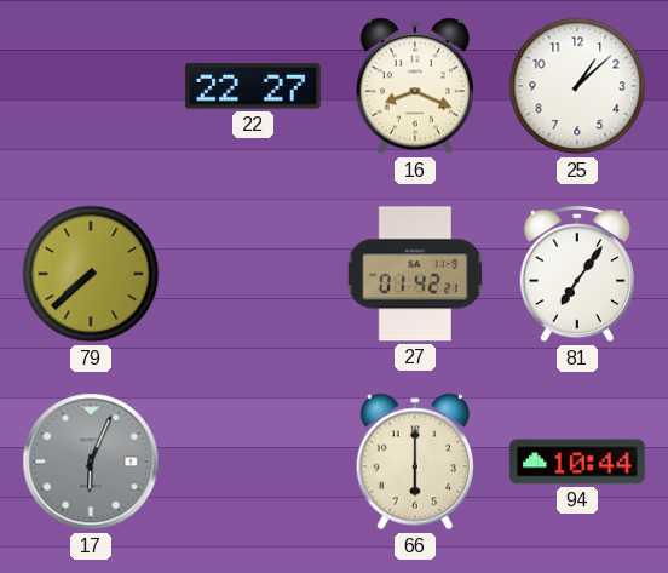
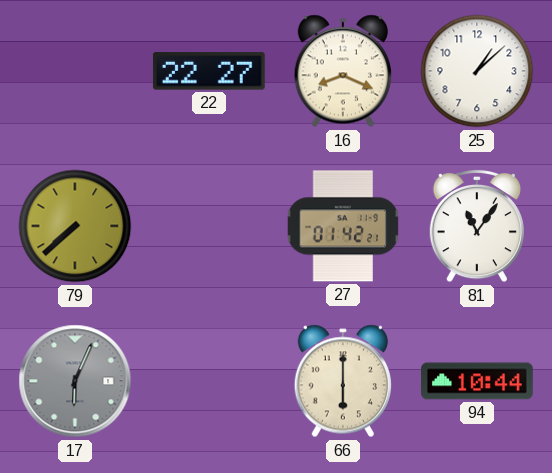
81: 7:06 -> 11:06
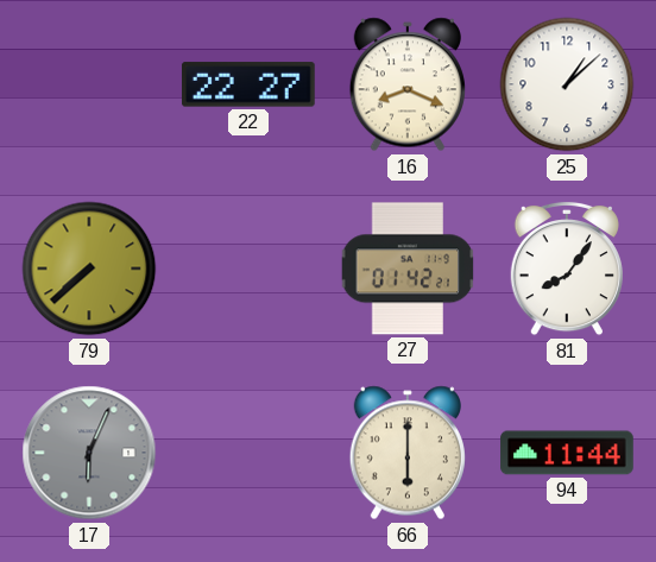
81: 11:06 -> 8:06
94: 10:44 -> 11:44
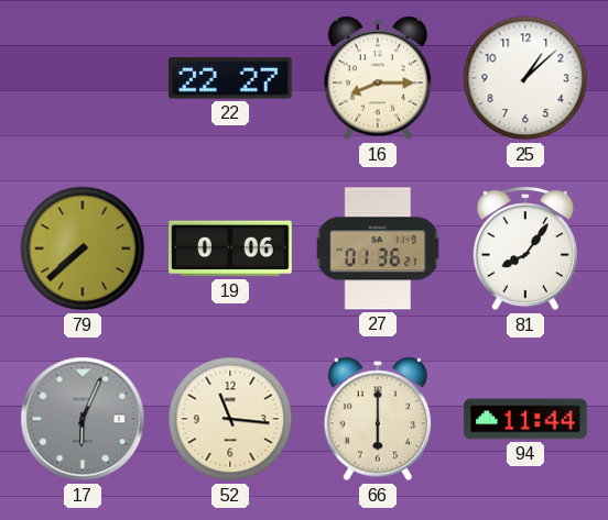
16: 8:19 -> 8:15
19: none -> 0:06
27: 01:42 -> 01:36
52: none -> 11:16
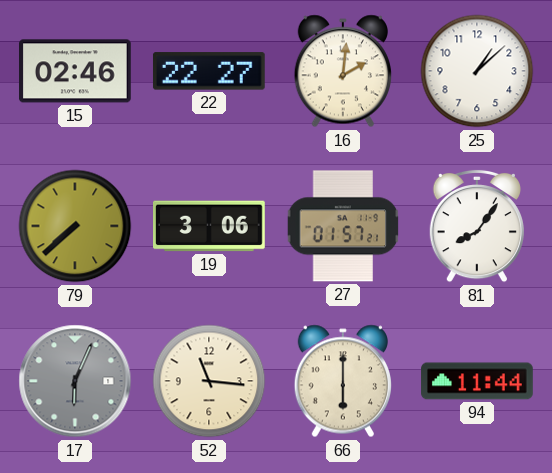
15: none -> 02:46
16: 8:15 -> 2:01
19: 0:06 -> 3:06
27: 01:36 -> 01:57
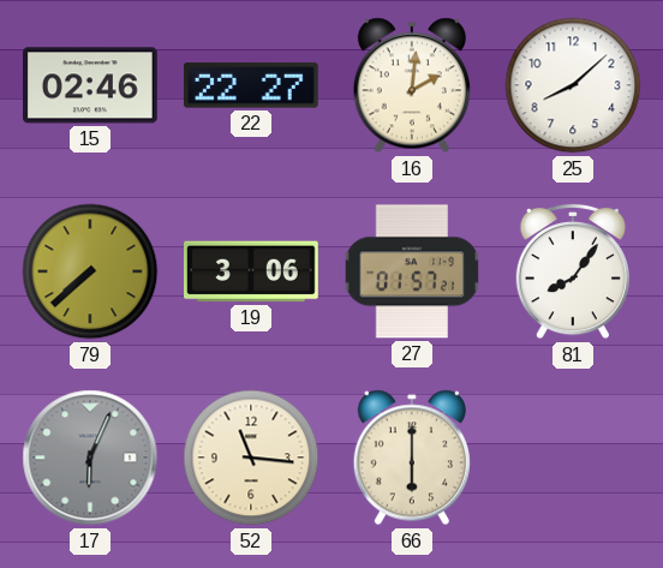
25: 1:08 -> 8:08
94: 11:44 -> none
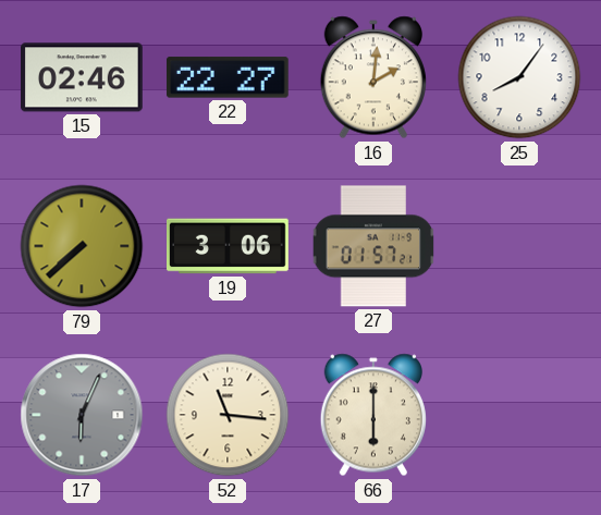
25: 8:08 -> 8:06
81: 8:06 -> none
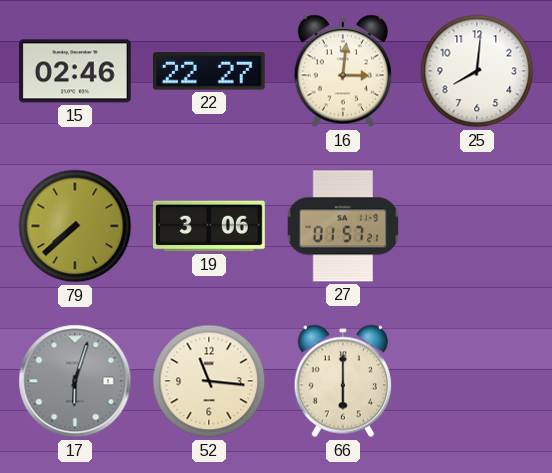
16: 2:01 -> 3:01
25: 8:06 -> 8:01
17: 6:04 -> 6:03
